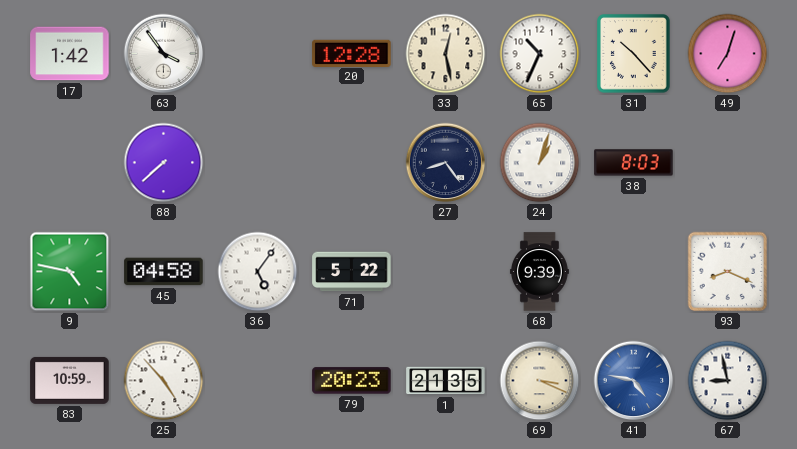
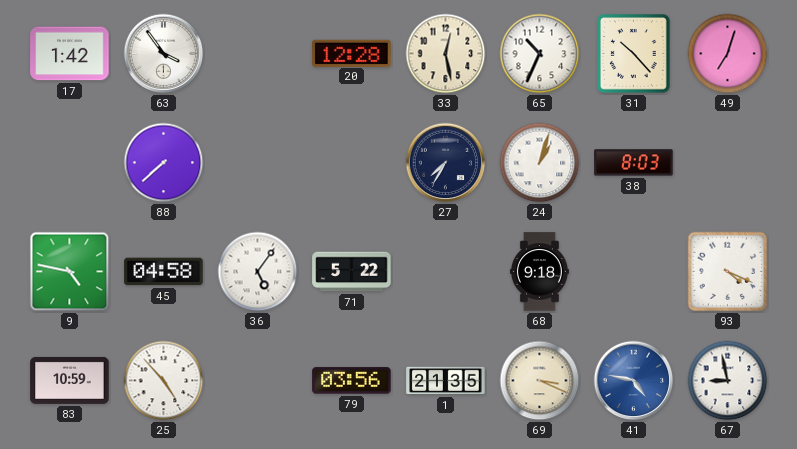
27: 8:24 -> 7:35
68: 9:39 -> 9:18
93: 8:19 -> 4:19
79: 20:23 -> 03:56
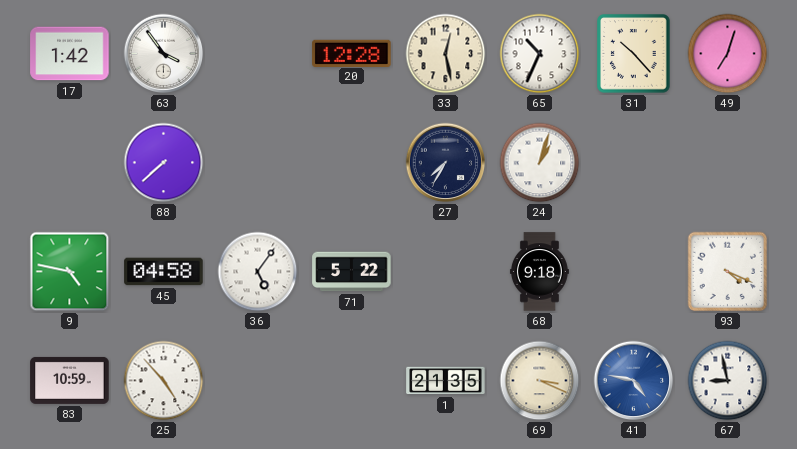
38: 8:03 -> none
79: 03:56 -> none
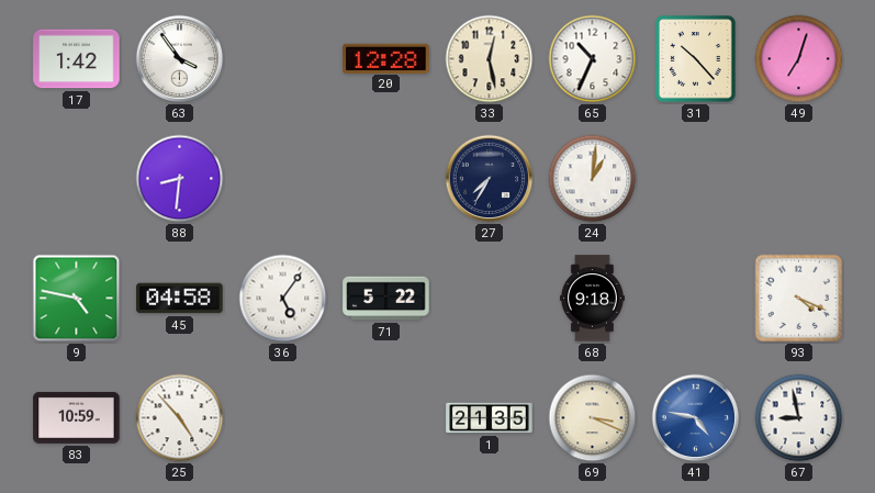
88: 7:38 -> 8:31
24: 1:03 -> 1:01
